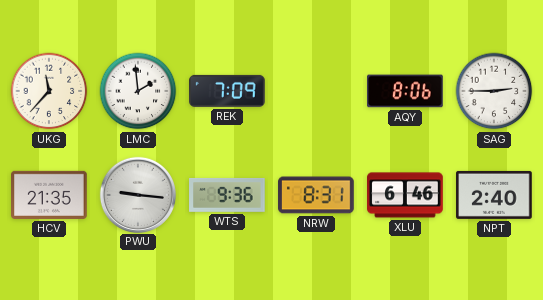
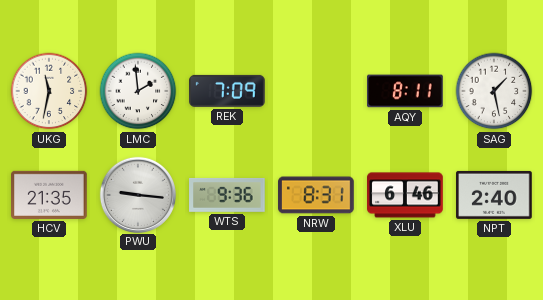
UKG: 11:37 -> 11:32
AQY: 8:06 -> 8:11
SAG: 2:45 -> 1:28
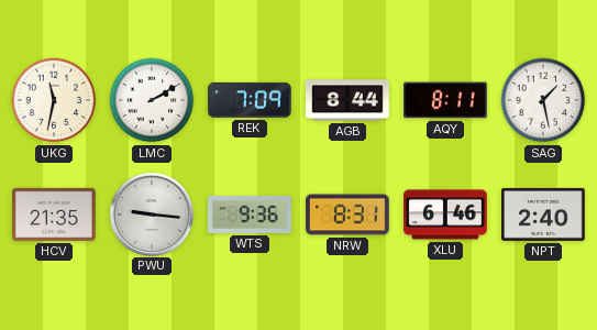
LMC: 1:59 -> 2:10
AGB: none -> 8:44
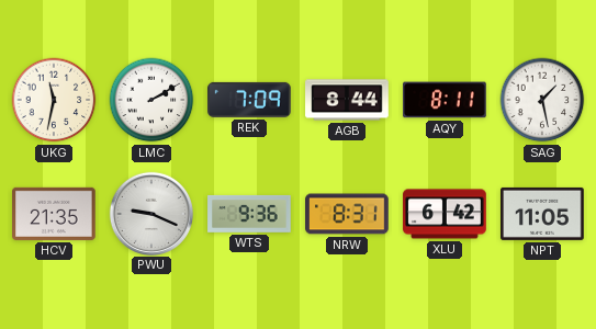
PWU: 9:16 -> 9:19
XLU: 6:46 -> 6:42
NPT: 2:40 -> 11:05
